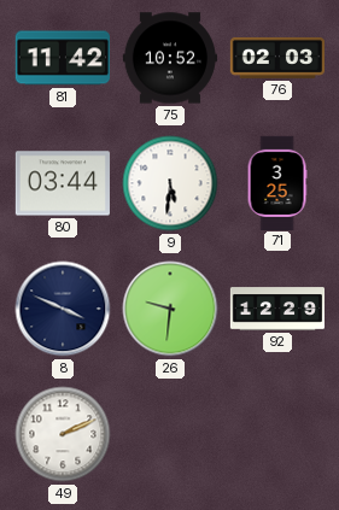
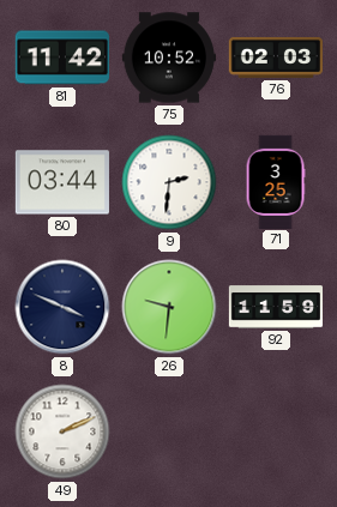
9: 5:31 -> 2:31
92: 12:29 -> 11:59
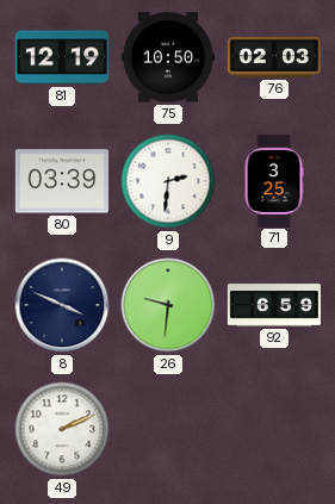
81: 11:42 -> 12:19
75: 10:52 -> 10:50
80: 03:44 -> 03:39
92: 11:59 -> 6:59
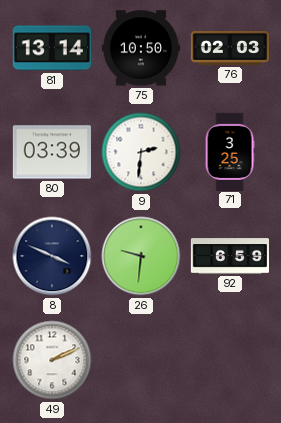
81: 12:19 -> 13:14
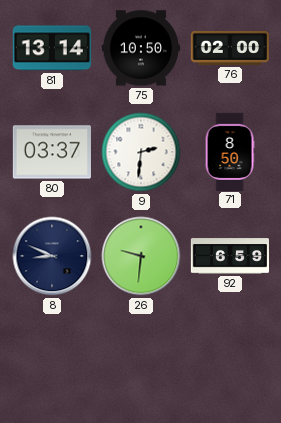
76: 02:03 -> 02:00
80: 03:39 -> 03:37
71: 3:25 -> 8:50
8: 3:49 -> 8:49
49: 2:11 -> none
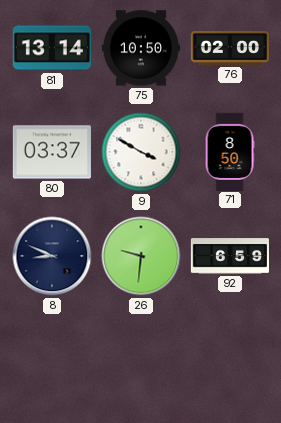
9: 2:31 -> 3:50
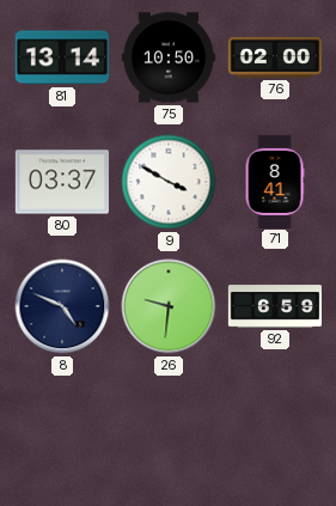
71: 8:50 -> 8:41
8: 8:49 -> 4:49
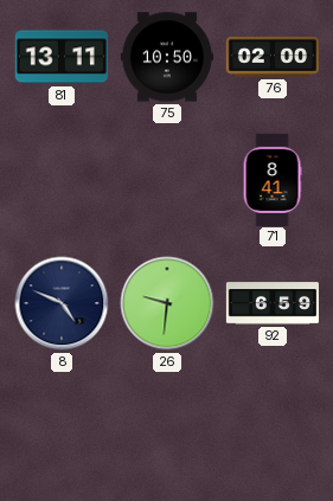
81: 13:14 -> 13:11
80: 03:37 -> none
9: 3:50 -> none
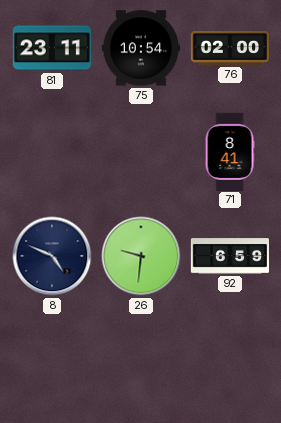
81: 13:11 -> 23:11
75: 10:50 -> 10:54
